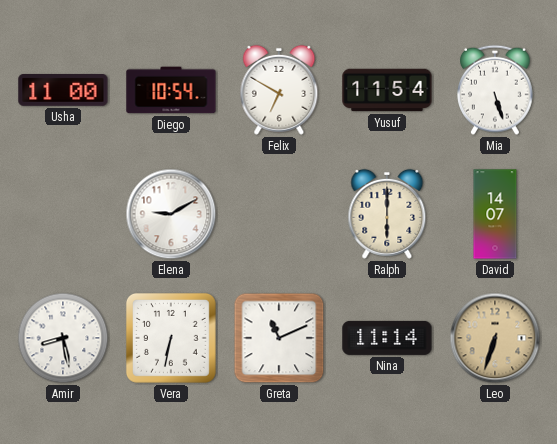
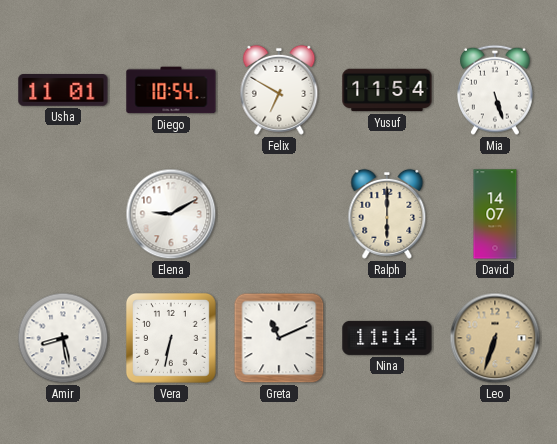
Usha: 11:00 -> 11:01
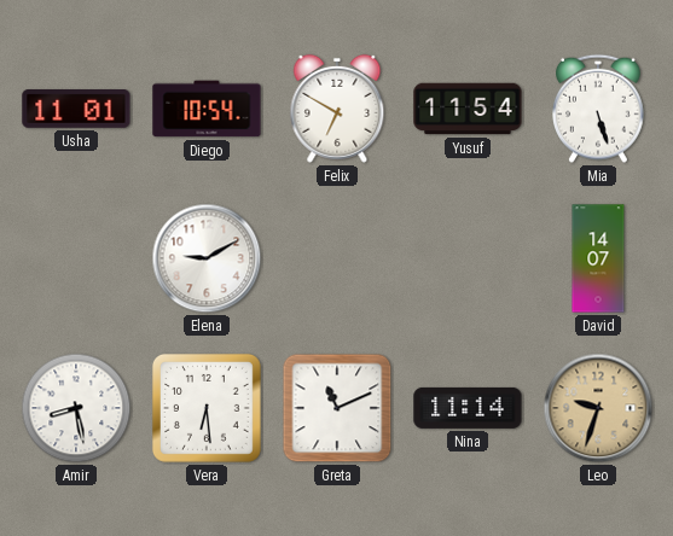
Ralph: 6:00 -> none
Vera: 6:32 -> 6:29
Leo: 6:33 -> 9:33
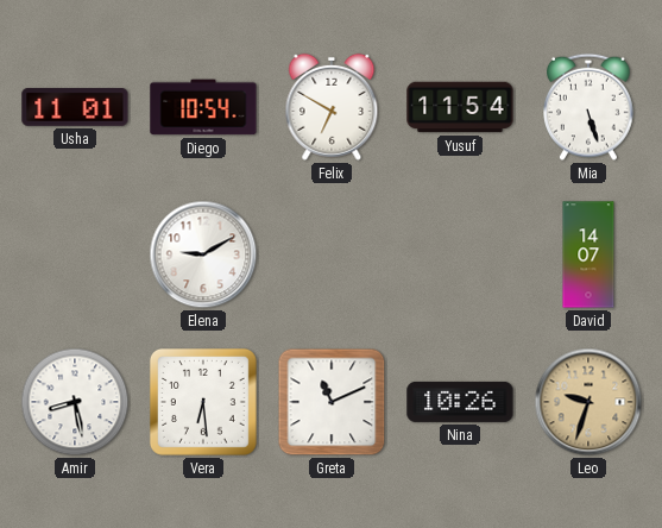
Nina: 11:14 -> 10:26
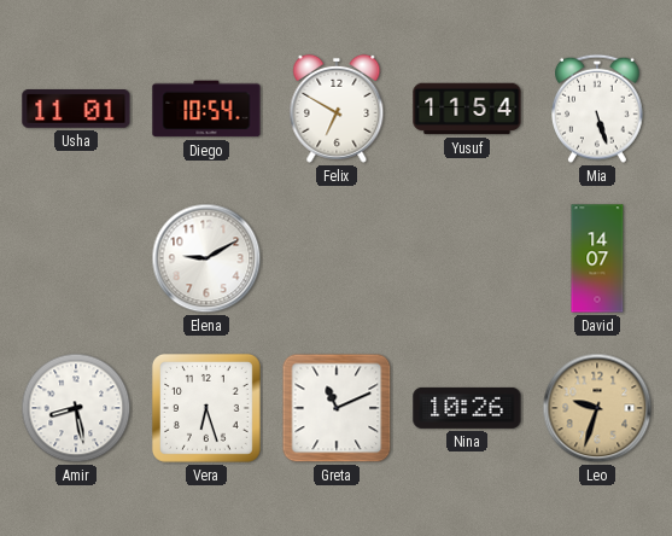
Vera: 6:29 -> 6:27
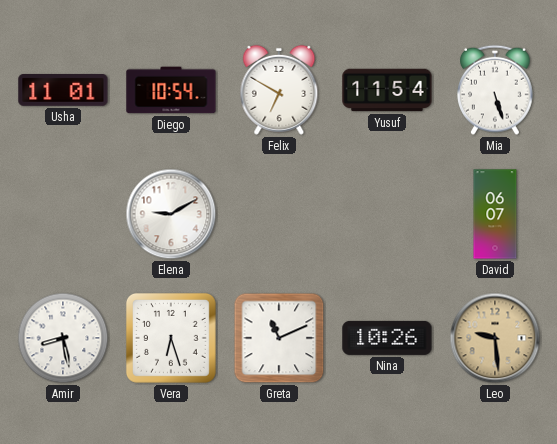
David: 14:07 -> 06:07
Leo: 9:33 -> 9:29
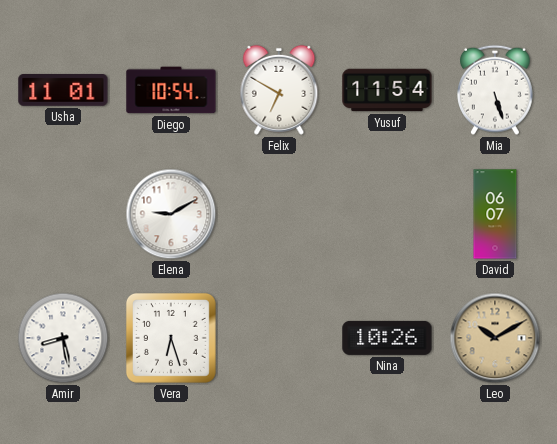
Greta: 11:11 -> none
Leo: 9:29 -> 10:10
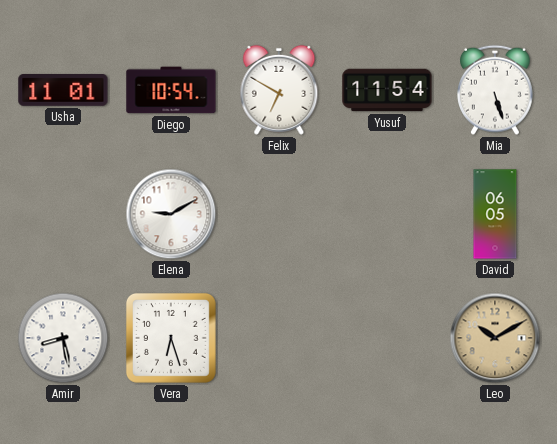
David: 06:07 -> 06:05
Nina: 10:26 -> none
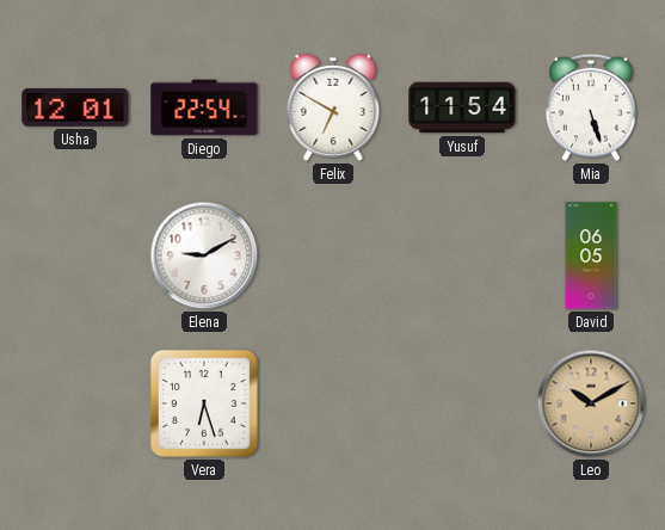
Usha: 11:01 -> 12:01
Diego: 10:54 -> 22:54
Amir: 8:28 -> none
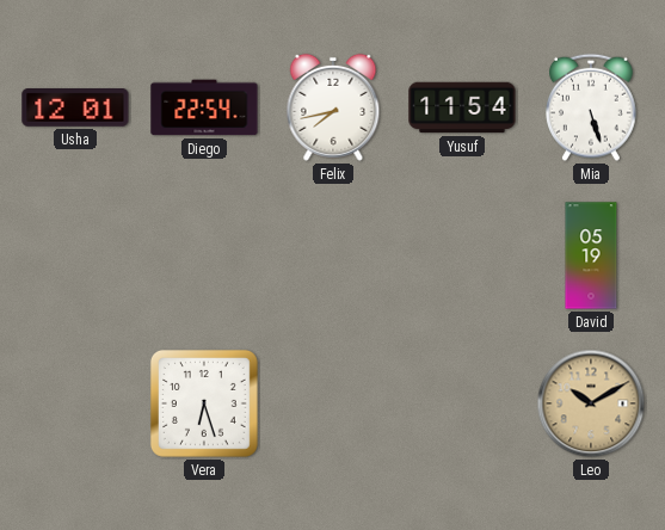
Felix: 6:50 -> 7:43
Elena: 9:10 -> none
David: 06:05 -> 05:19
